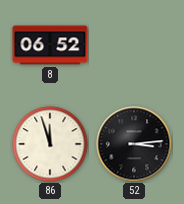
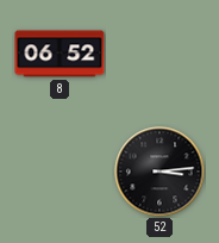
86: 11:57 -> none
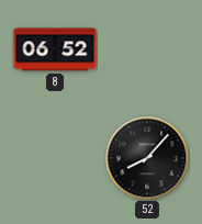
52: 3:14 -> 8:07
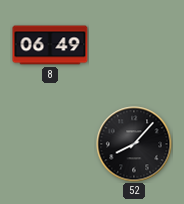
8: 06:52 -> 06:49
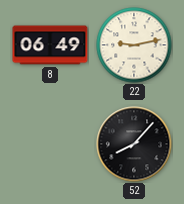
22: none -> 9:13
